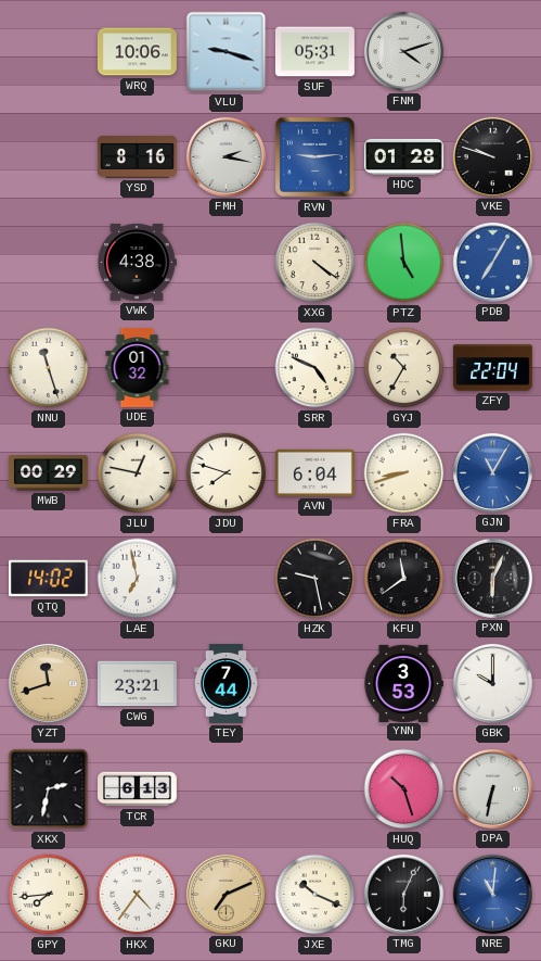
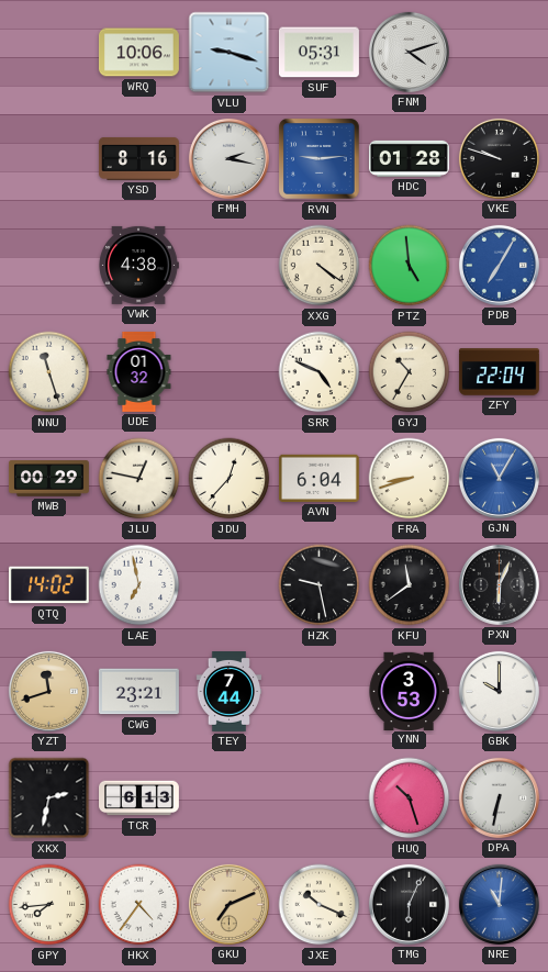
JDU: 7:48 -> 12:37
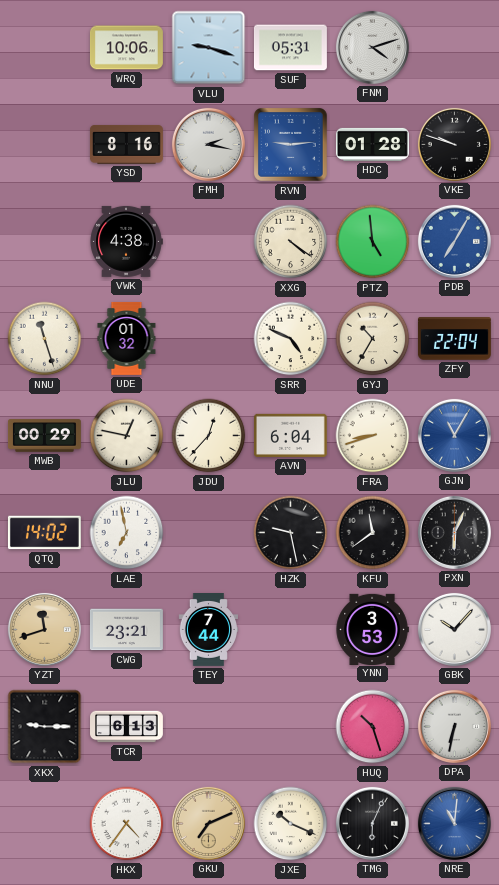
GBK: 10:00 -> 10:07
XKX: 2:32 -> 9:15
GPY: 7:44 -> none
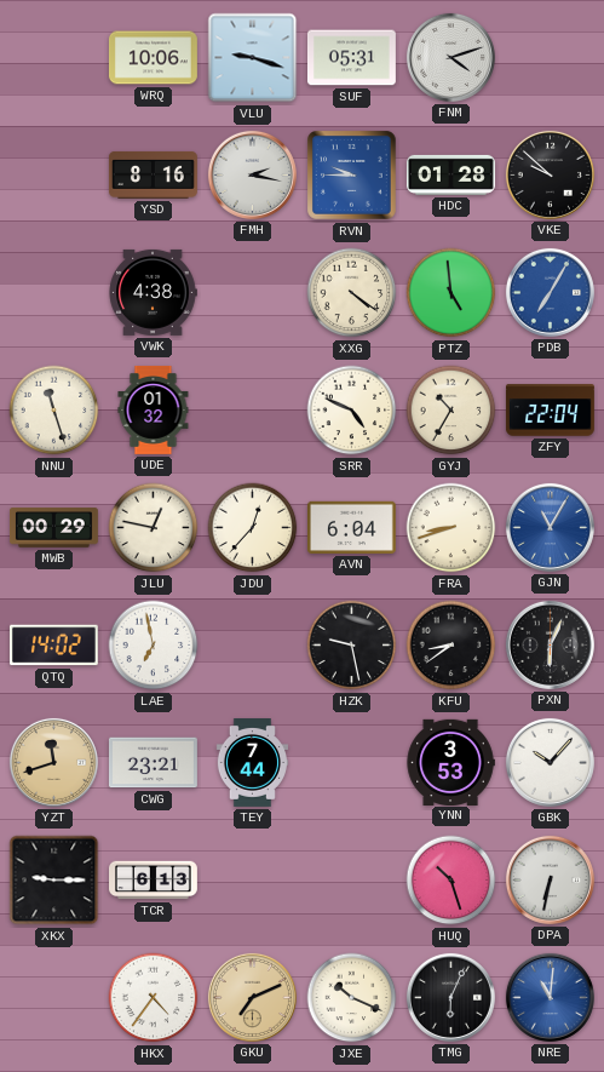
RVN: 9:14 -> 9:45
VKE: 9:48 -> 9:52
KFU: 11:39 -> 8:39
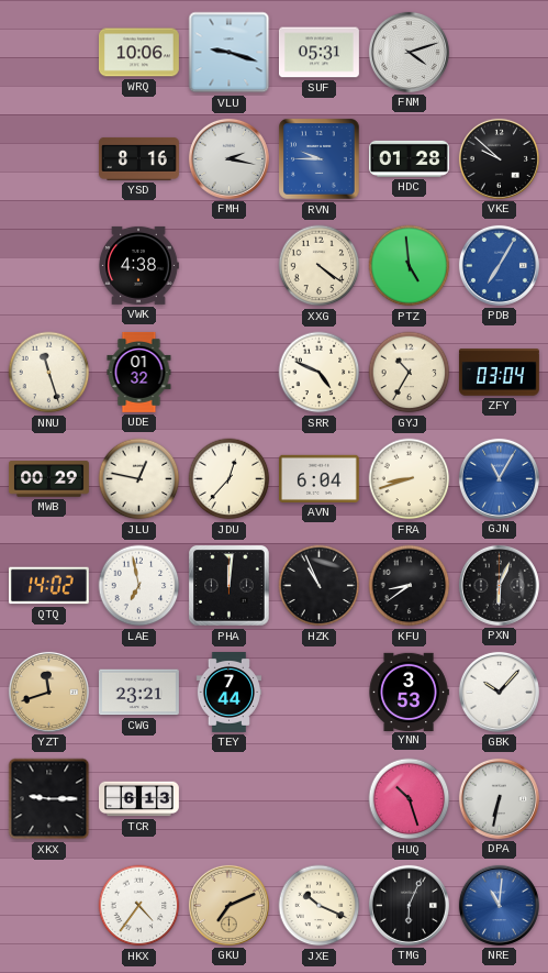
ZFY: 22:04 -> 03:04
PHA: none -> 12:01
HZK: 9:28 -> 10:56
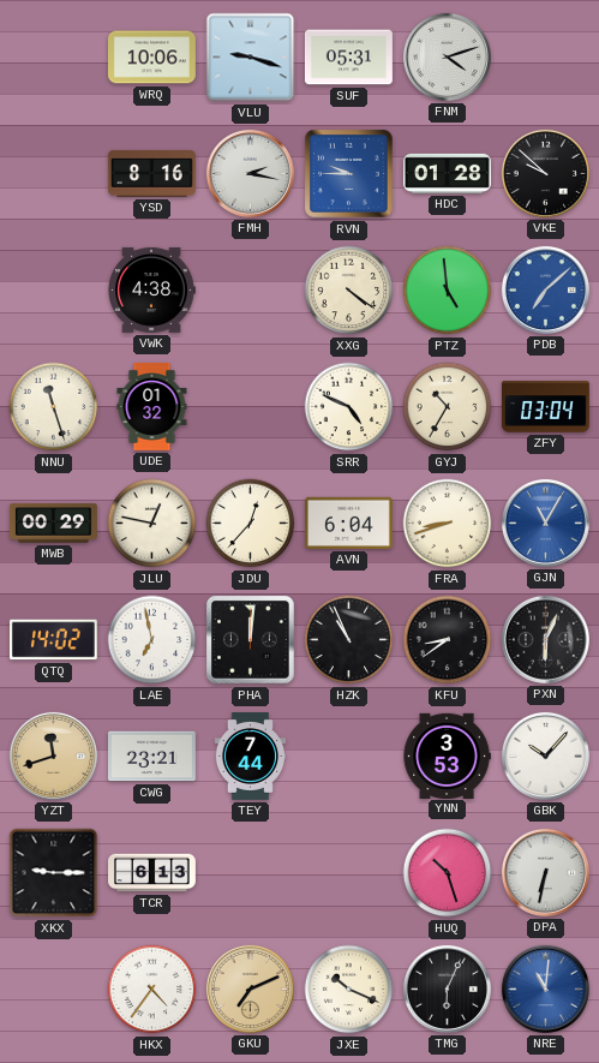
PDB: 7:05 -> 7:08
